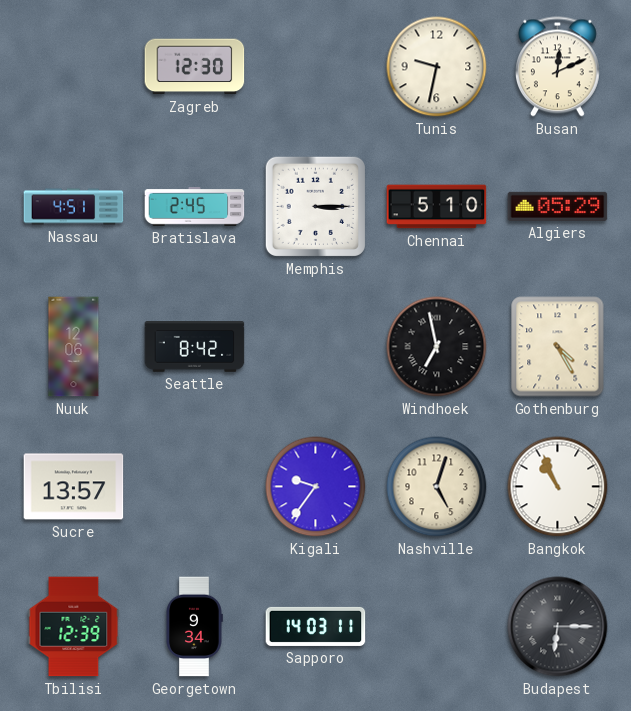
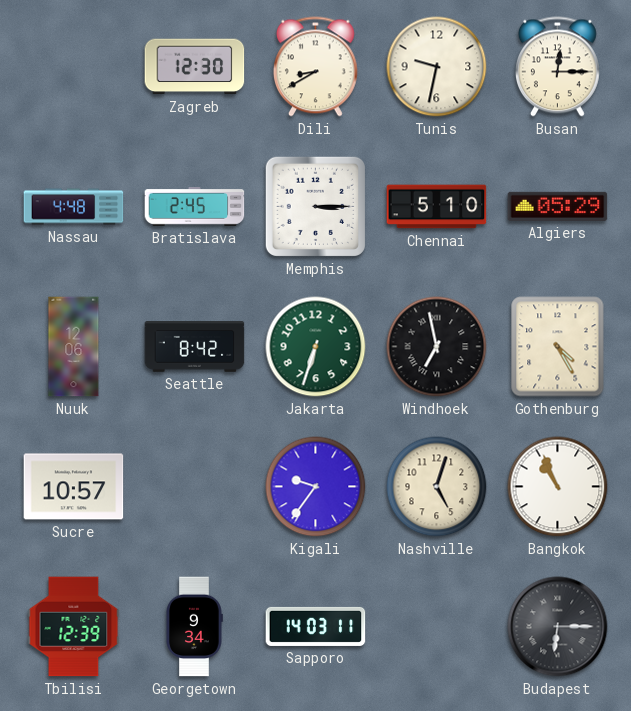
Dili: none -> 8:40
Busan: 12:11 -> 12:15
Nassau: 4:51 -> 4:48
Jakarta: none -> 6:33
Sucre: 13:57 -> 10:57
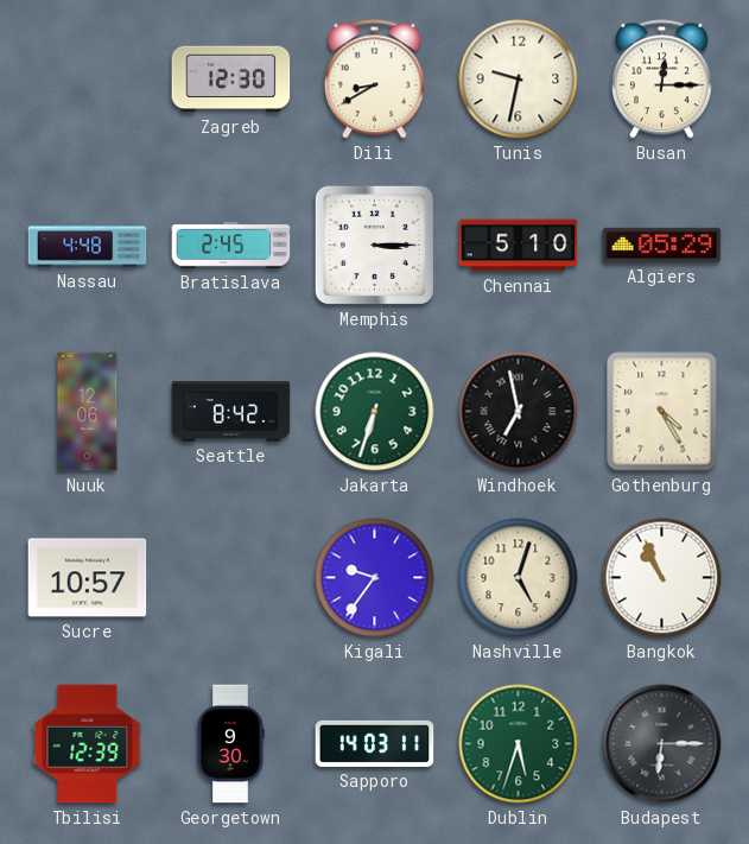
Georgetown: 9:34 -> 9:30
Dublin: none -> 5:33
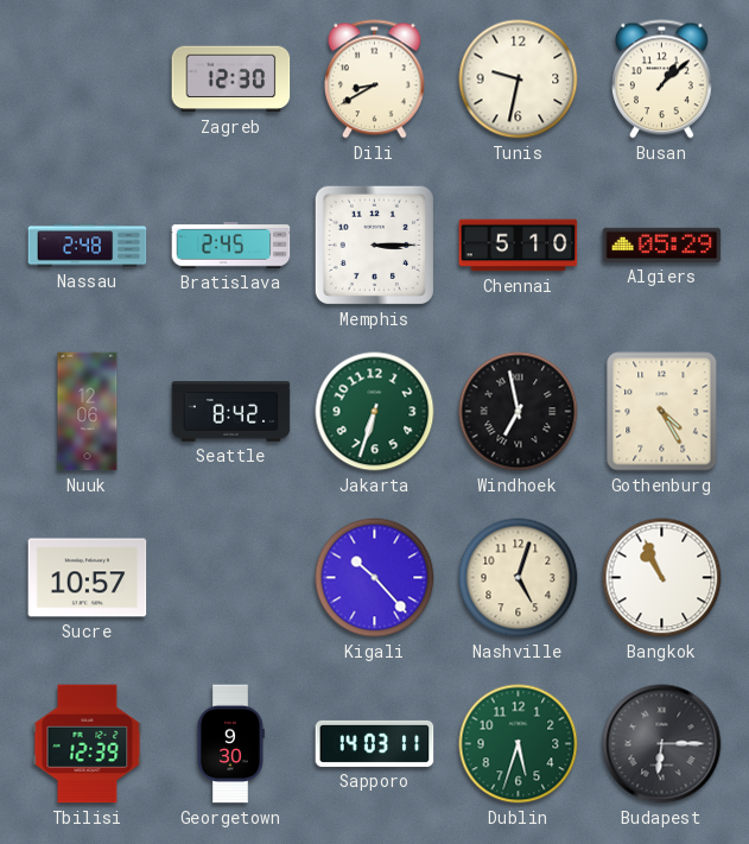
Busan: 12:15 -> 1:08
Nassau: 4:48 -> 2:48
Kigali: 9:36 -> 10:23
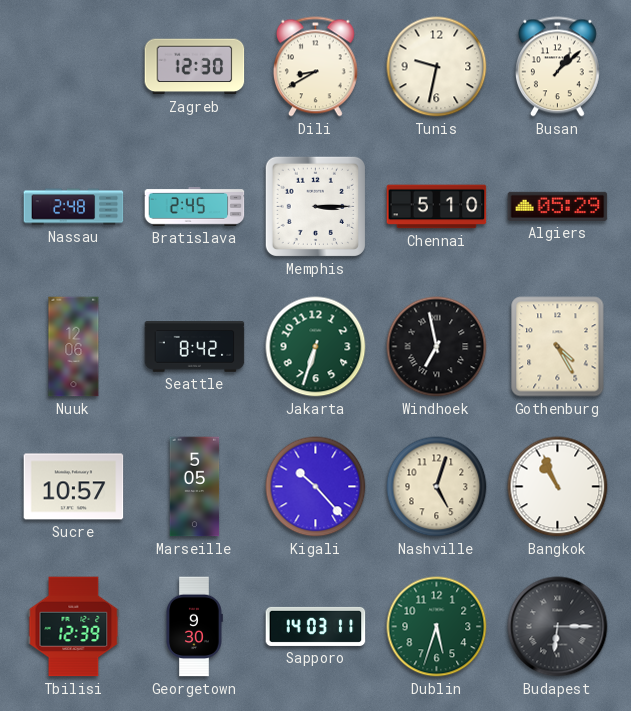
Marseille: none -> 5:05
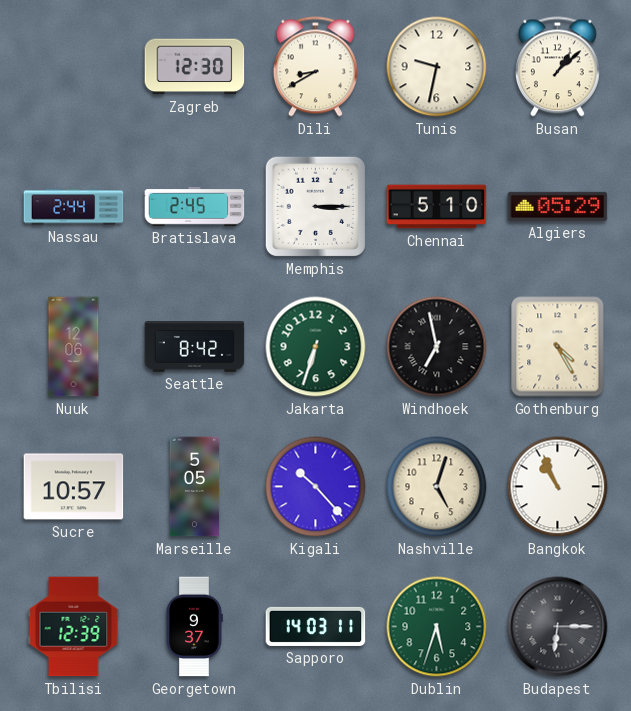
Nassau: 2:48 -> 2:44
Georgetown: 9:30 -> 9:37
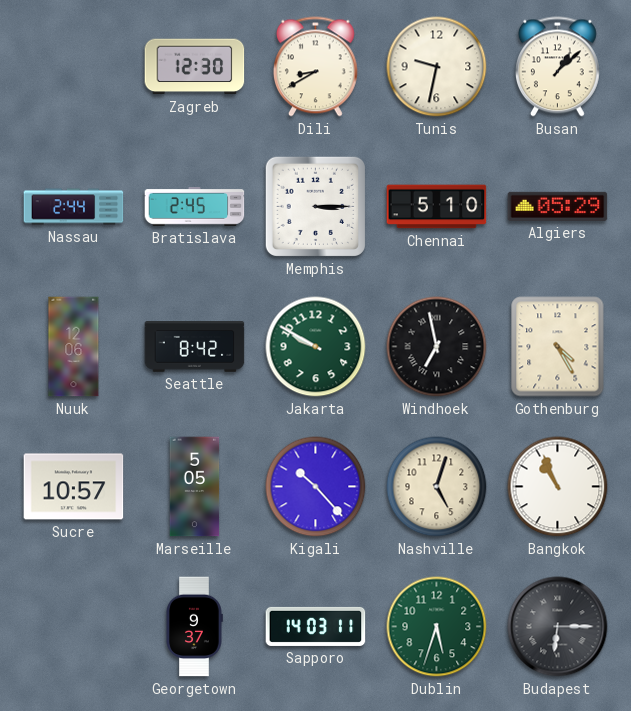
Jakarta: 6:33 -> 9:50
Tbilisi: 12:39 -> none
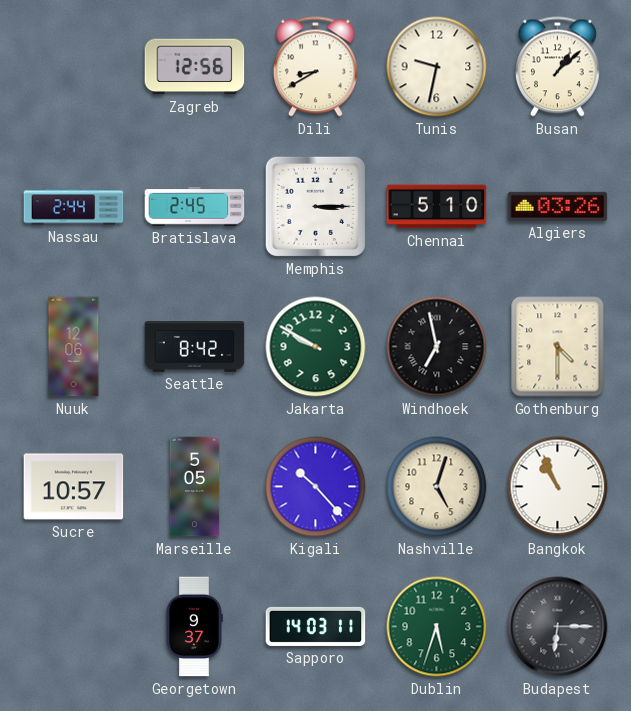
Zagreb: 12:30 -> 12:56
Algiers: 05:29 -> 03:26
Gothenburg: 4:25 -> 4:30
